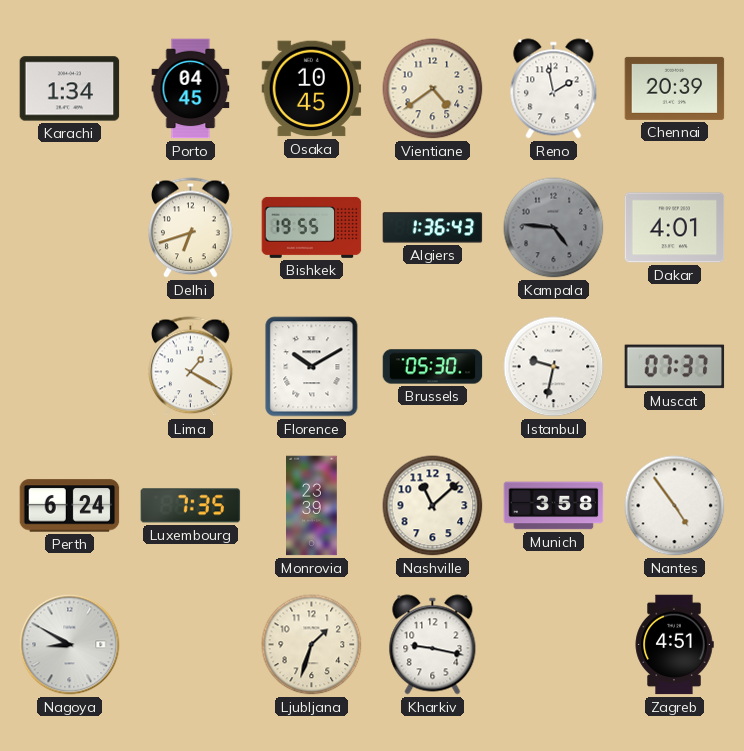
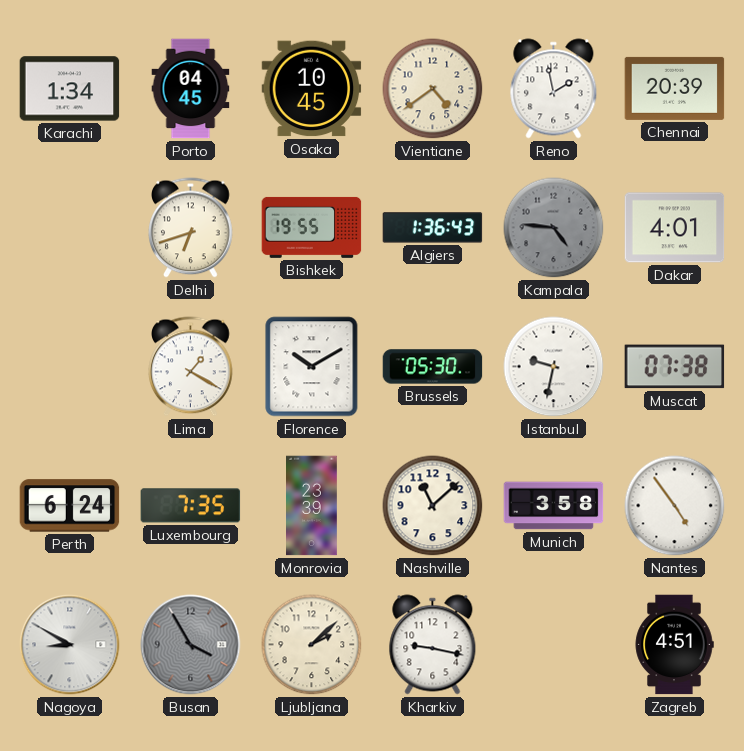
Muscat: 07:37 -> 07:38
Busan: none -> 3:55
Ljubljana: 1:33 -> 2:08
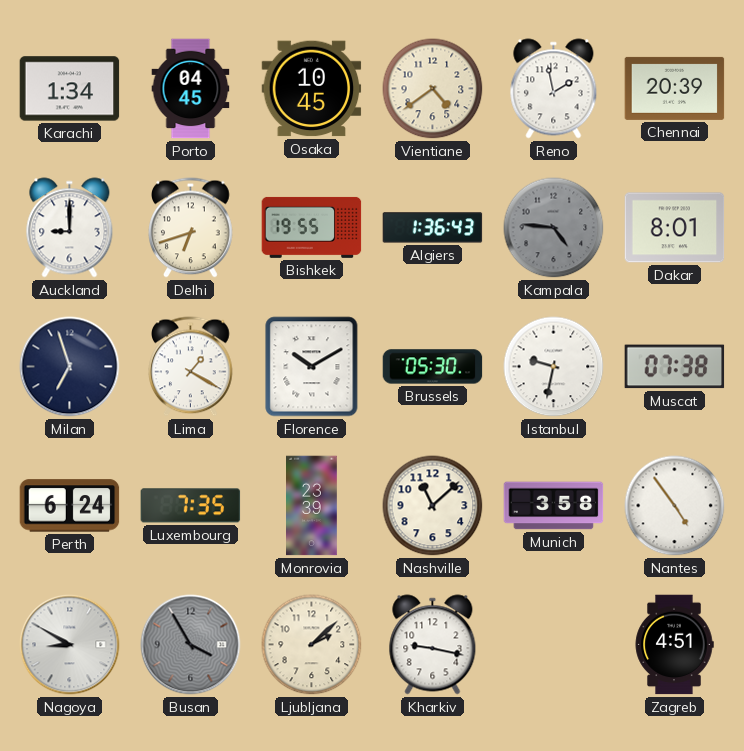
Auckland: none -> 9:00
Dakar: 4:01 -> 8:01
Milan: none -> 6:57
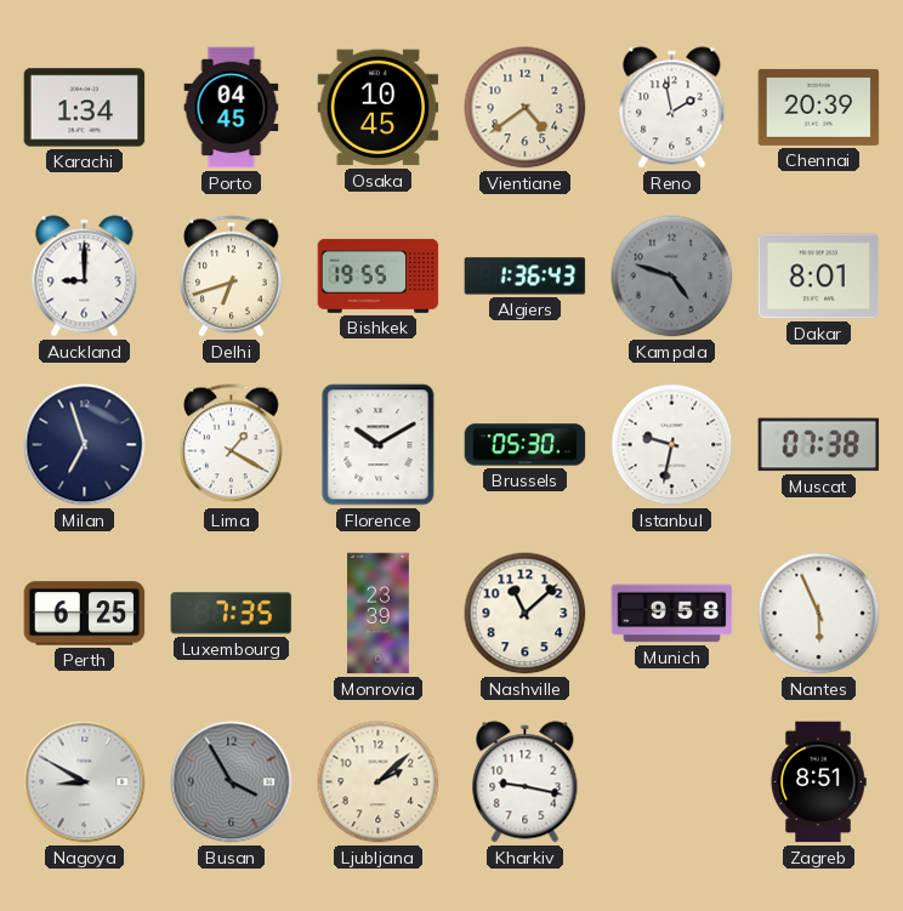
Kampala: 4:46 -> 4:48
Perth: 6:24 -> 6:25
Munich: 3:58 -> 9:58
Nantes: 4:54 -> 5:56
Zagreb: 4:51 -> 8:51
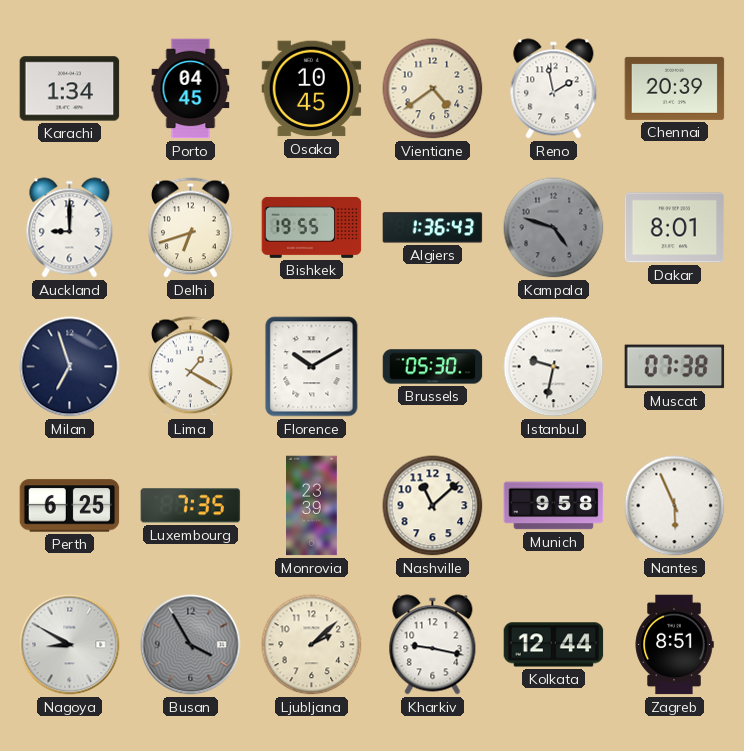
Kolkata: none -> 12:44
